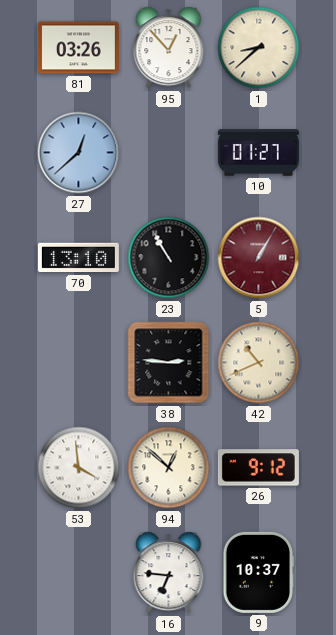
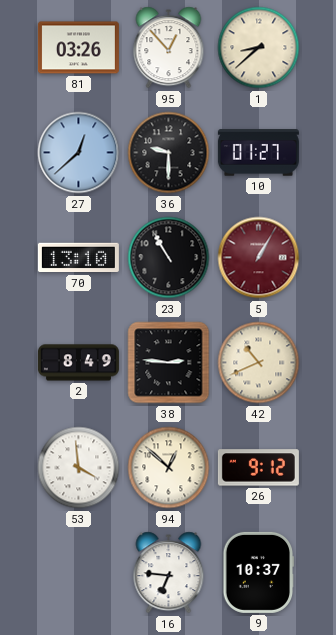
36: none -> 9:30
2: none -> 8:49
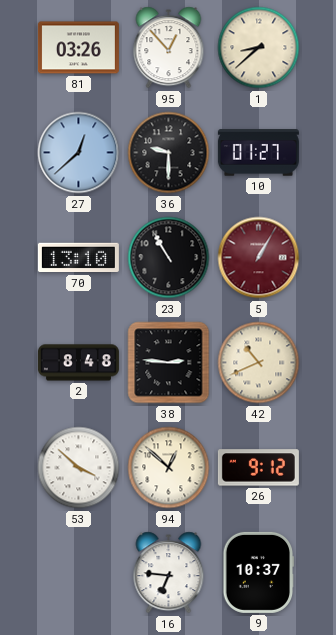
2: 8:49 -> 8:48
53: 3:59 -> 3:52
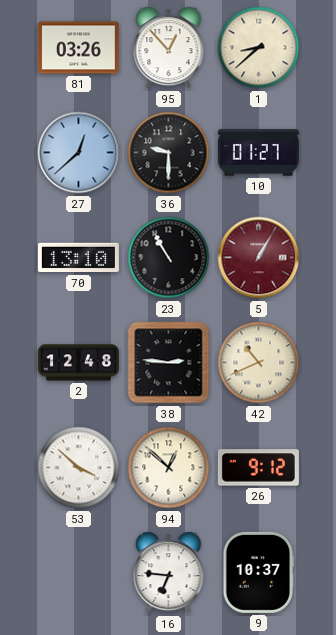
2: 8:48 -> 12:48
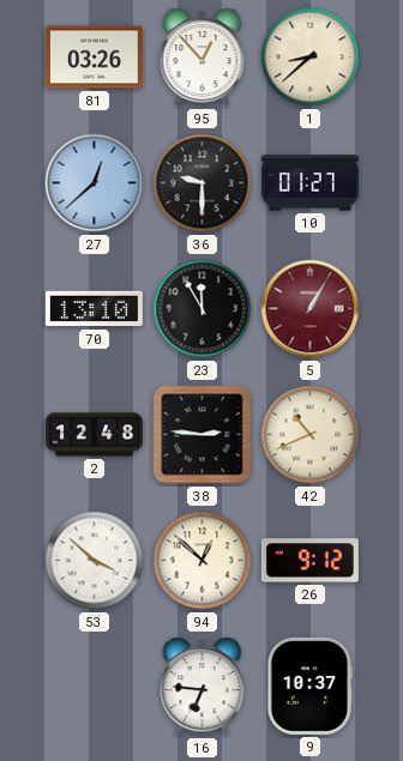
23: 10:55 -> 11:55
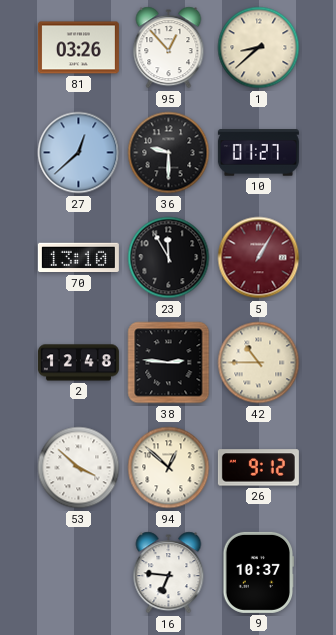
42: 10:41 -> 10:45
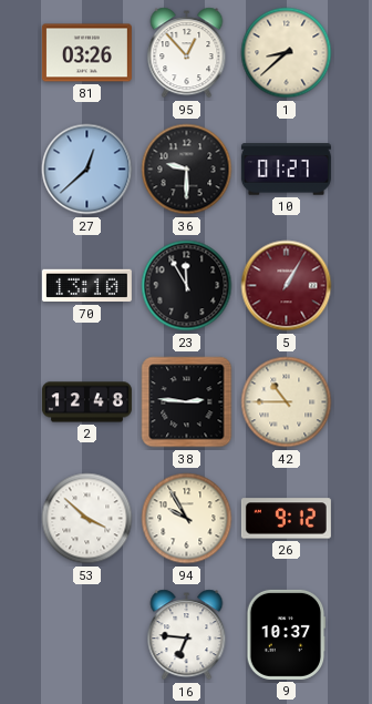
94: 12:52 -> 9:55
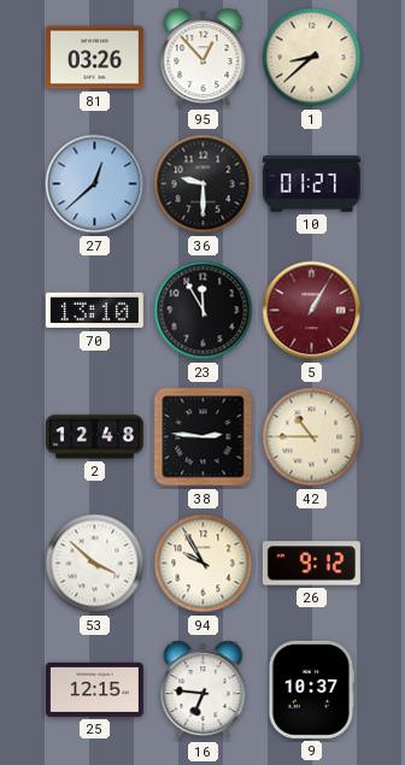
25: none -> 12:15
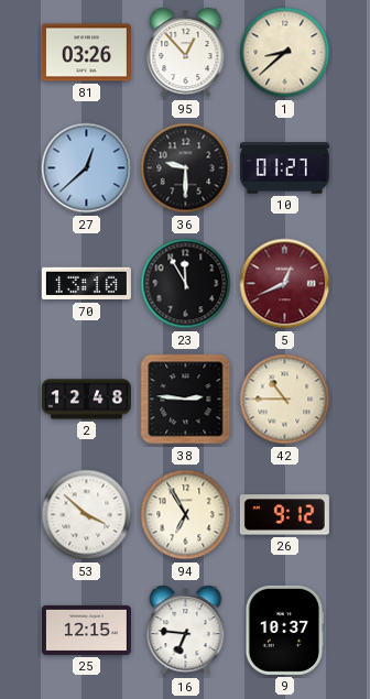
5: 1:05 -> 12:41
94: 9:55 -> 6:55
